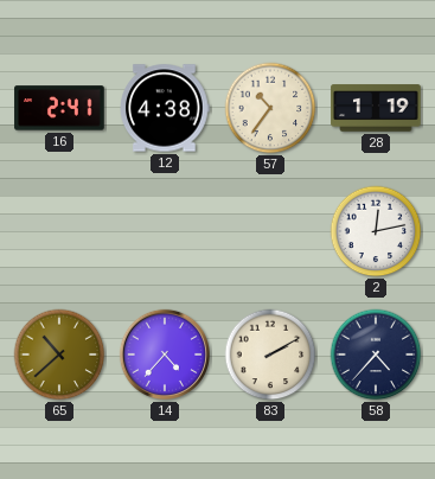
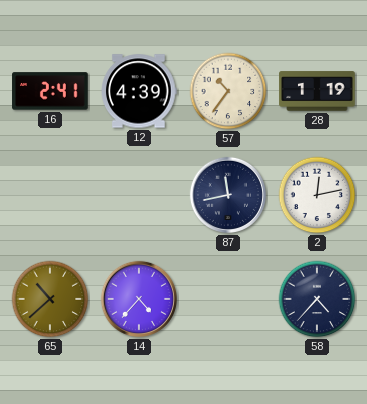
12: 4:38 -> 4:39
87: none -> 11:43
83: 2:10 -> none
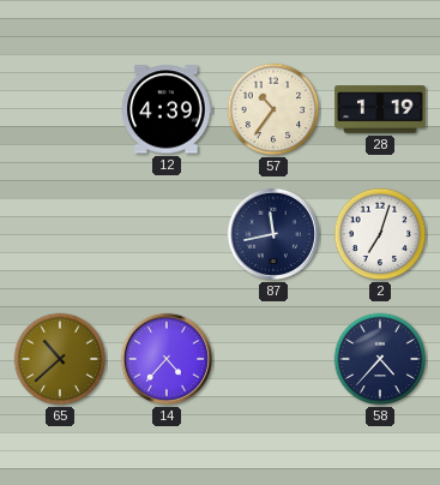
16: 2:41 -> none
2: 12:13 -> 7:03
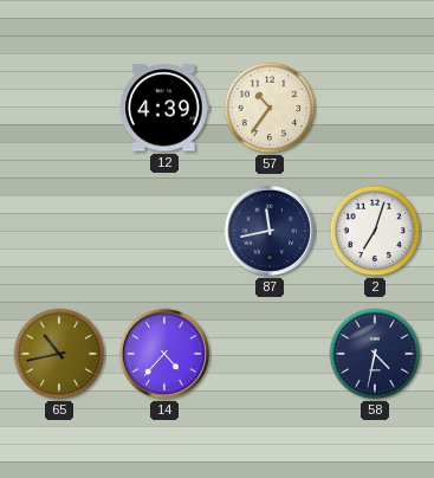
28: 1:19 -> none
65: 10:38 -> 10:43
58: 4:37 -> 4:32
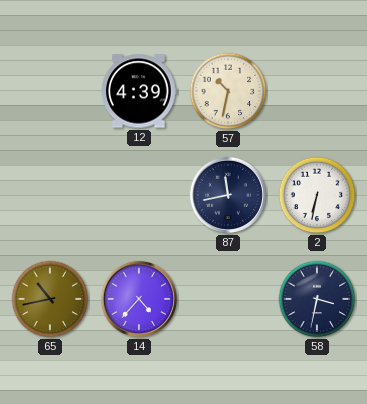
57: 10:36 -> 10:32
2: 7:03 -> 6:32
58: 4:32 -> 3:32
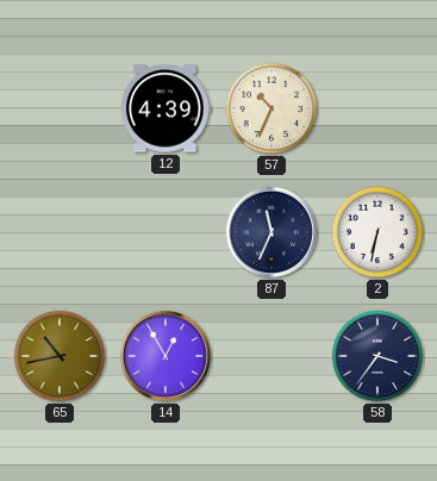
57: 10:32 -> 10:34
87: 11:43 -> 11:34
14: 4:37 -> 12:55
58: 3:32 -> 3:36
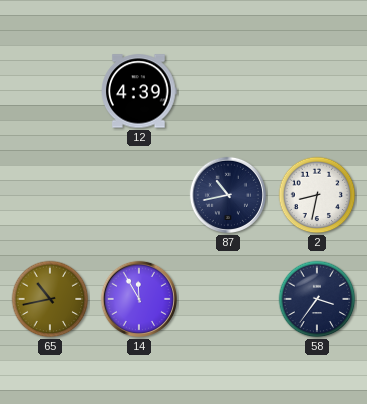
57: 10:34 -> none
87: 11:34 -> 10:43
2: 6:32 -> 8:32
14: 12:55 -> 11:55
